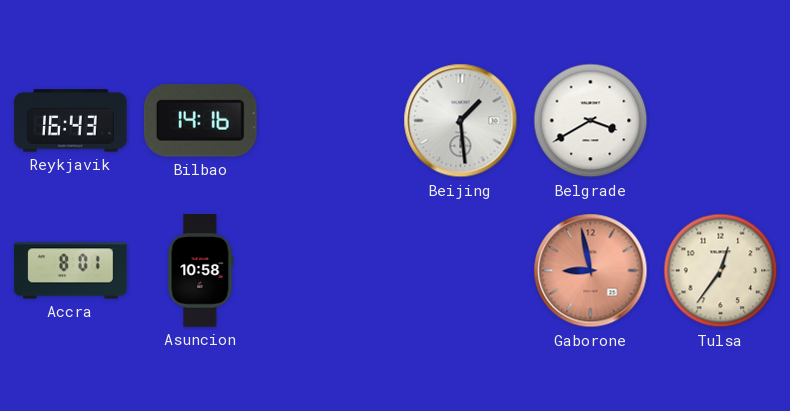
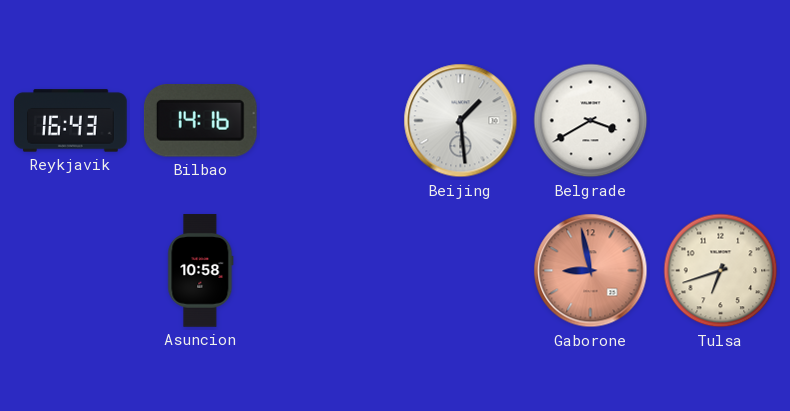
Accra: 8:01 -> none
Tulsa: 12:36 -> 6:42
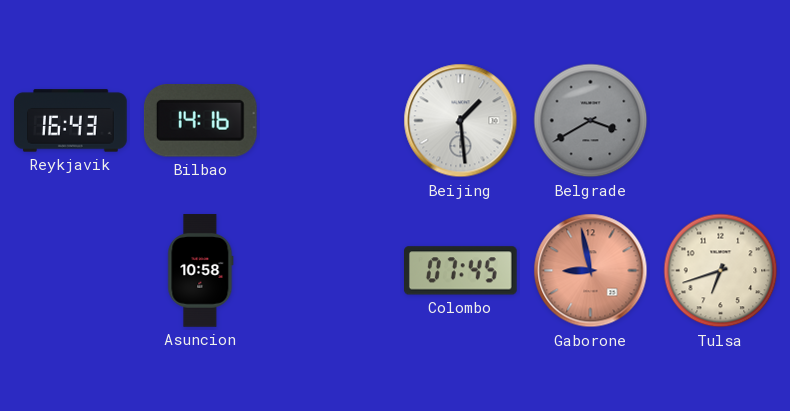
Belgrade dial: white -> grey
Colombo: none -> 07:45
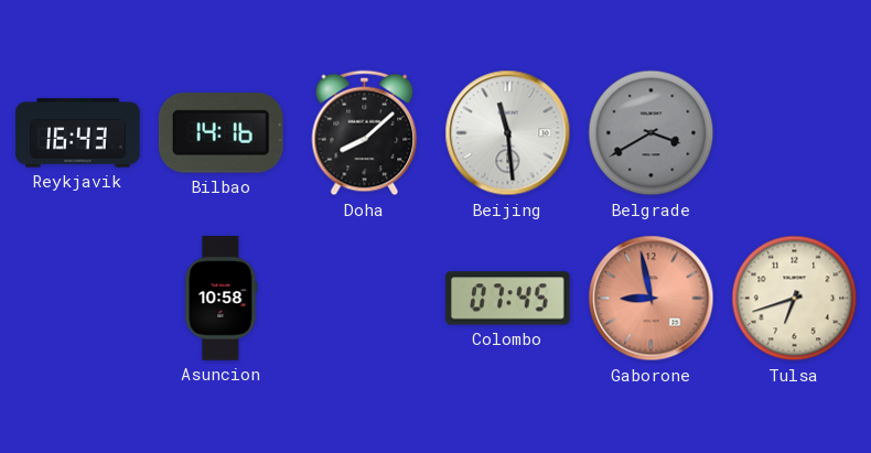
Doha: none -> 8:08
Beijing: 1:29 -> 11:29
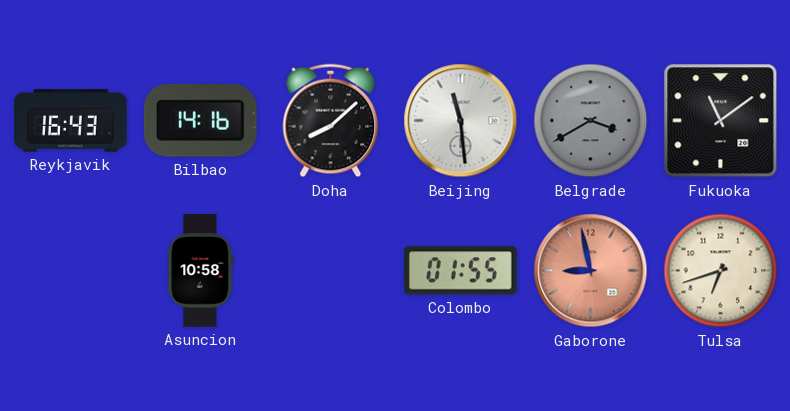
Fukuoka: none -> 11:09
Colombo: 07:45 -> 01:55
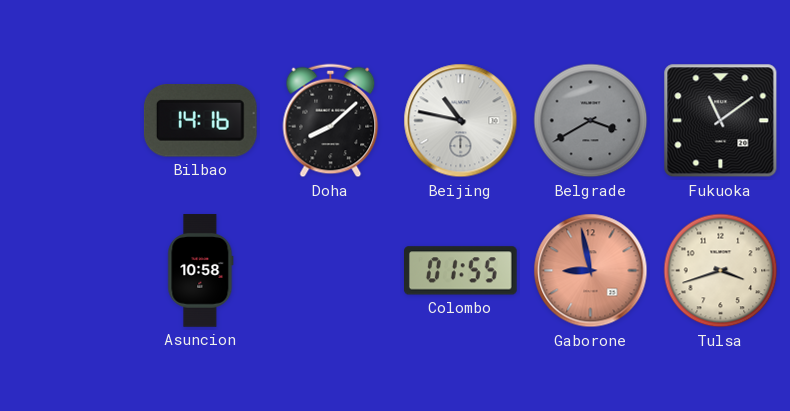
Reykjavik: 16:43 -> none
Beijing: 11:29 -> 10:47
Tulsa: 6:42 -> 3:42
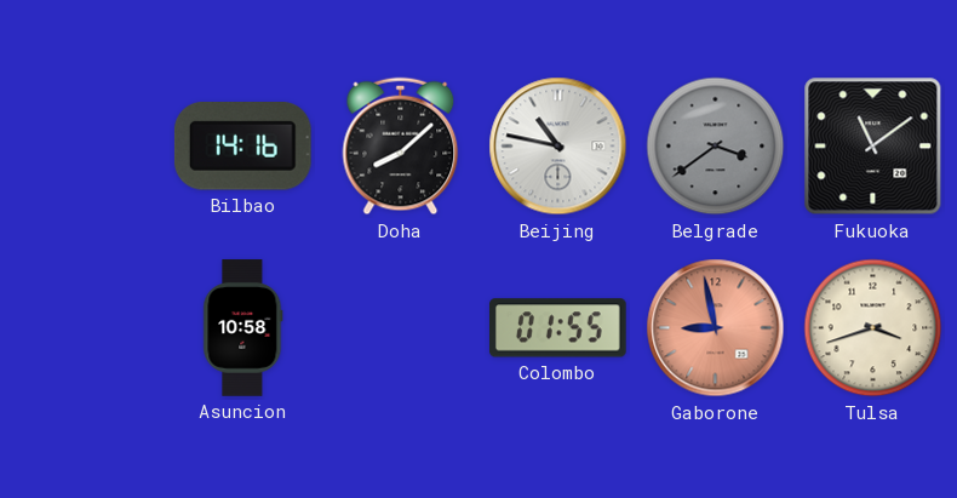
Belgrade: 3:40 -> 3:39
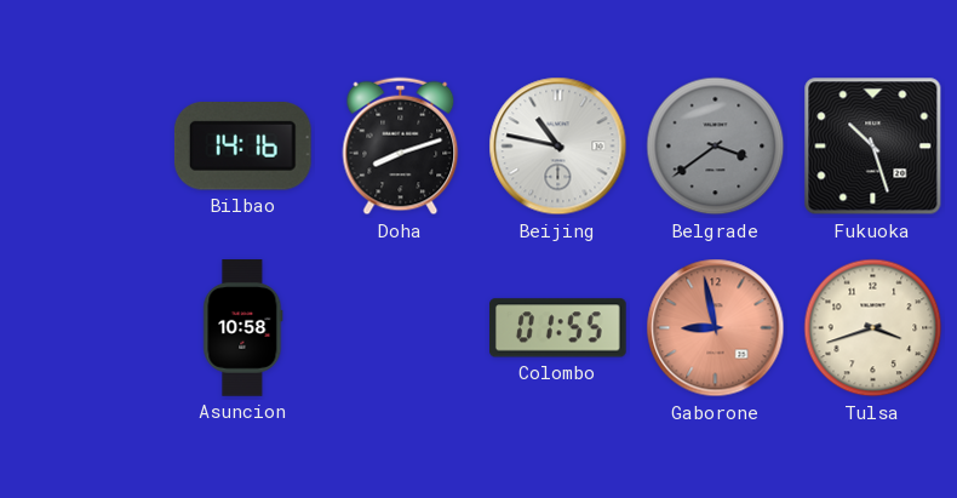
Doha: 8:08 -> 8:12
Fukuoka: 11:09 -> 10:27
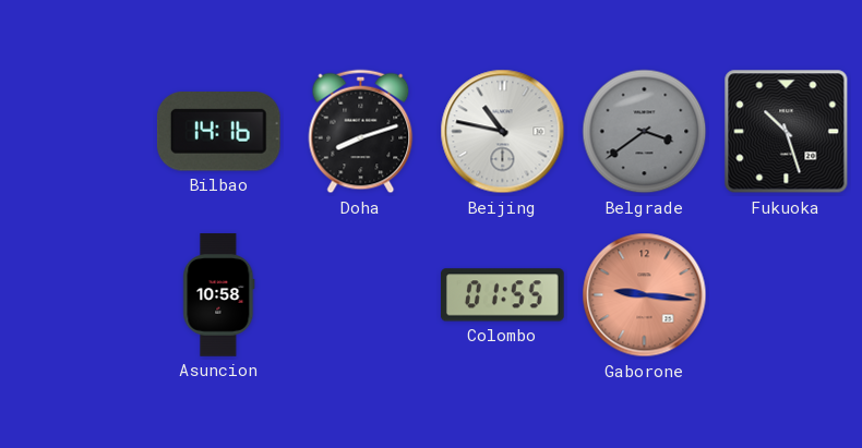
Gaborone: 8:58 -> 9:16
Tulsa: 3:42 -> none
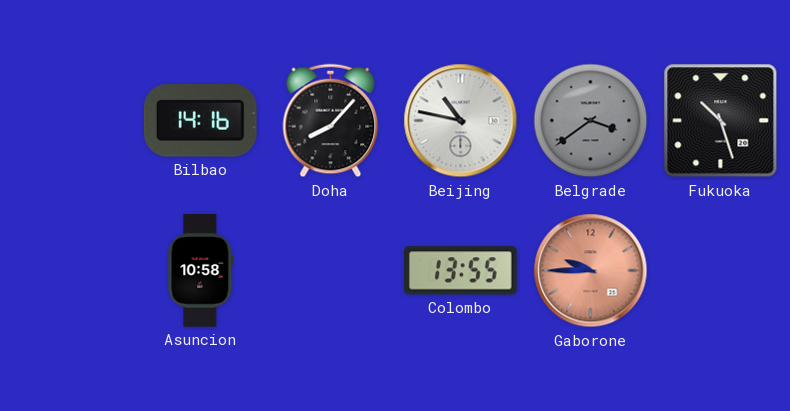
Doha: 8:12 -> 8:07
Colombo: 01:55 -> 13:55
Gaborone: 9:16 -> 9:45
